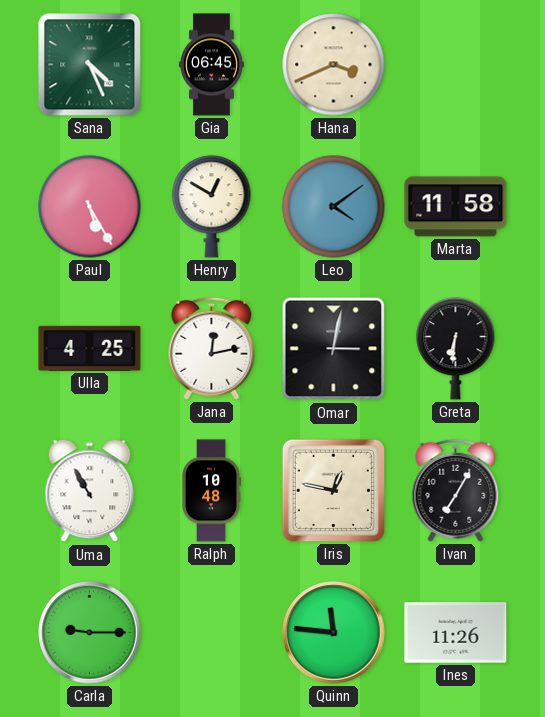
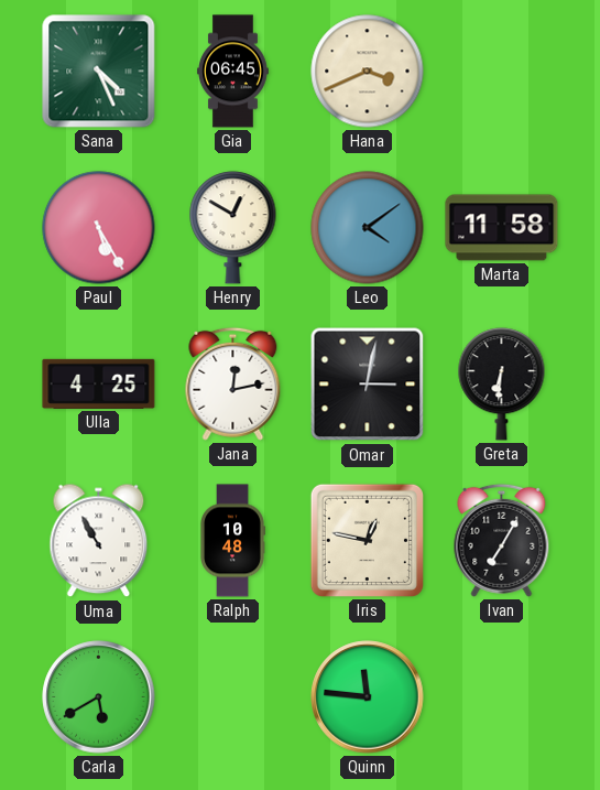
Carla: 9:15 -> 5:40
Ines: 11:26 -> none
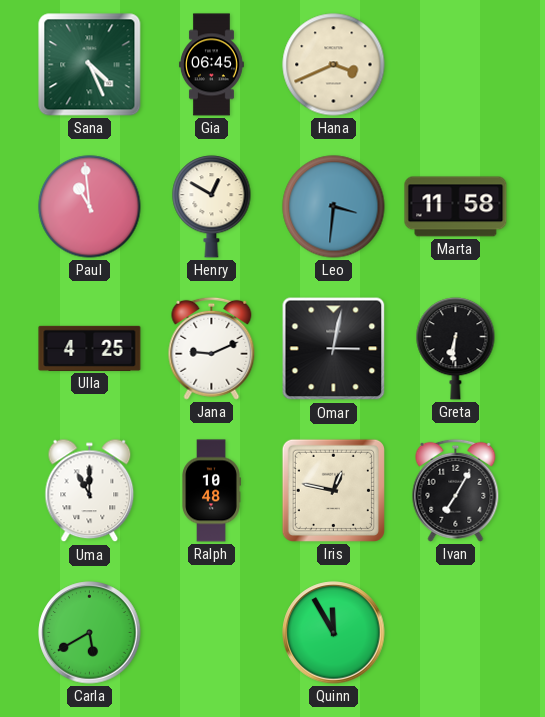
Paul: 5:25 -> 10:59
Leo: 4:09 -> 3:31
Jana: 12:13 -> 9:11
Uma: 10:55 -> 11:00
Quinn: 11:46 -> 11:55
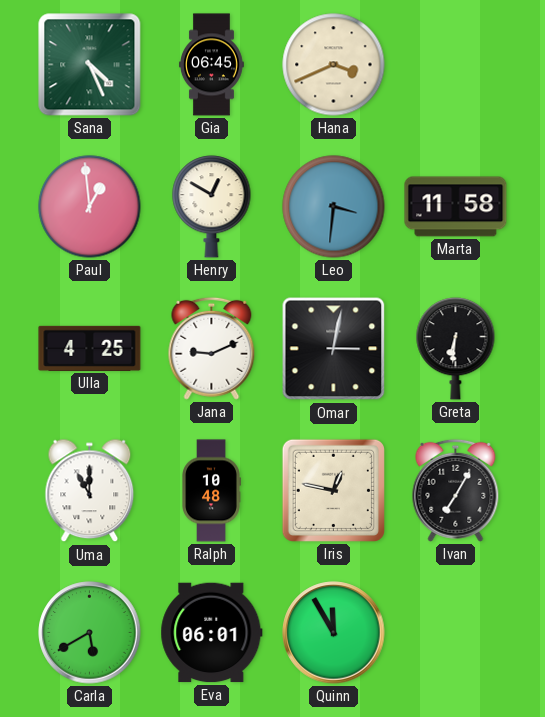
Paul: 10:59 -> 12:59
Eva: none -> 06:01
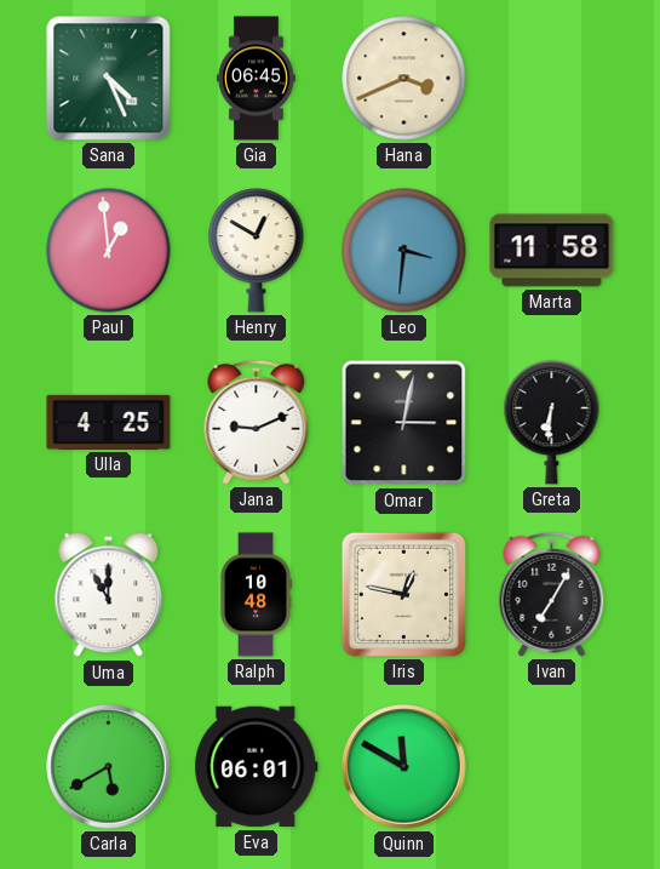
Quinn: 11:55 -> 11:50
